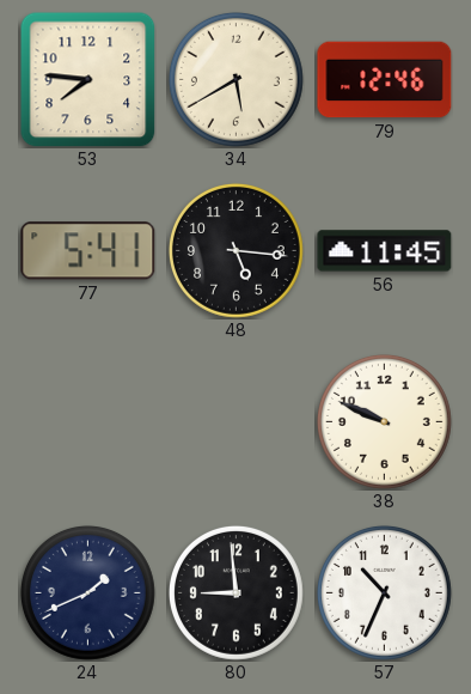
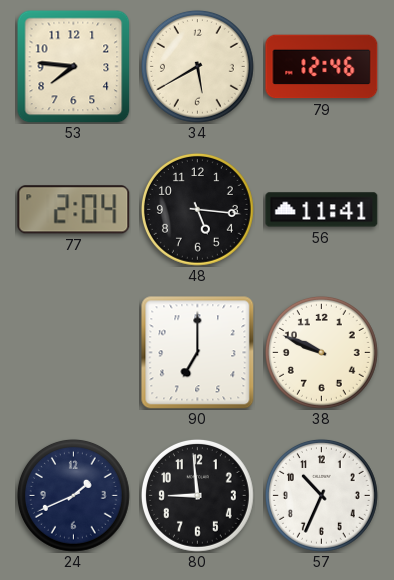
77: 5:41 -> 2:04
56: 11:45 -> 11:41
90: none -> 7:00
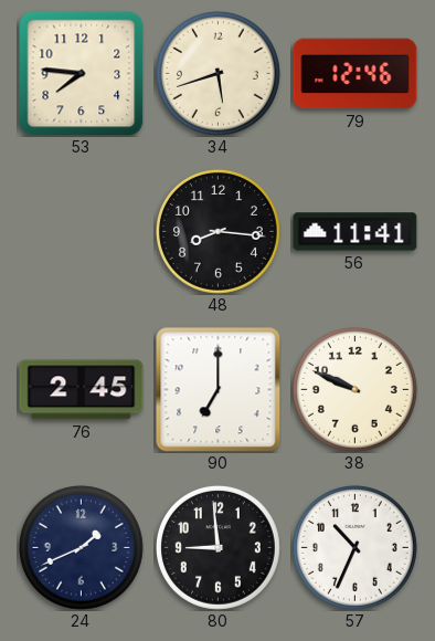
34: 5:40 -> 5:42
77: 2:04 -> none
48: 5:16 -> 8:16
76: none -> 2:45
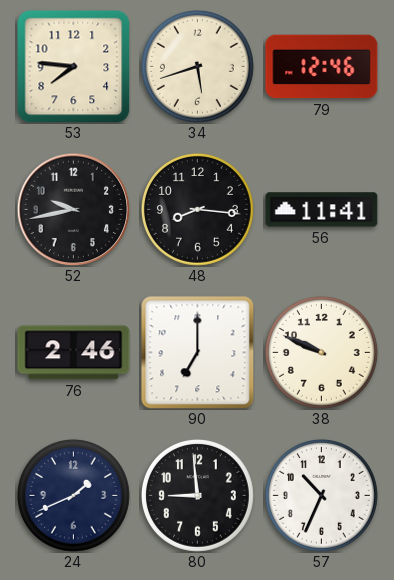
52: none -> 9:43
76: 2:45 -> 2:46
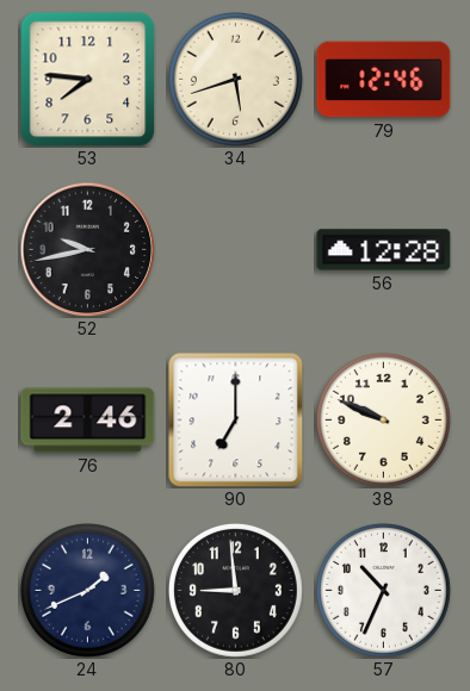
48: 8:16 -> none
56: 11:41 -> 12:28
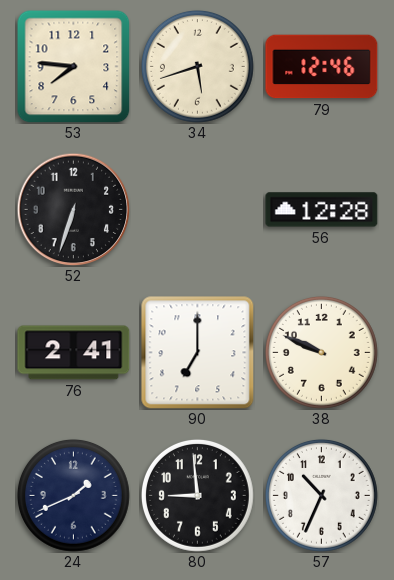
52: 9:43 -> 6:33
76: 2:46 -> 2:41
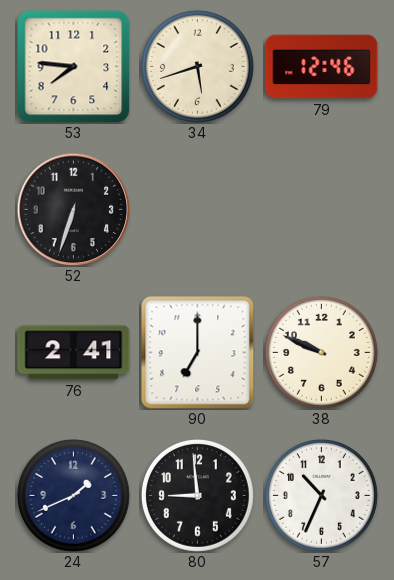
56: 12:28 -> none
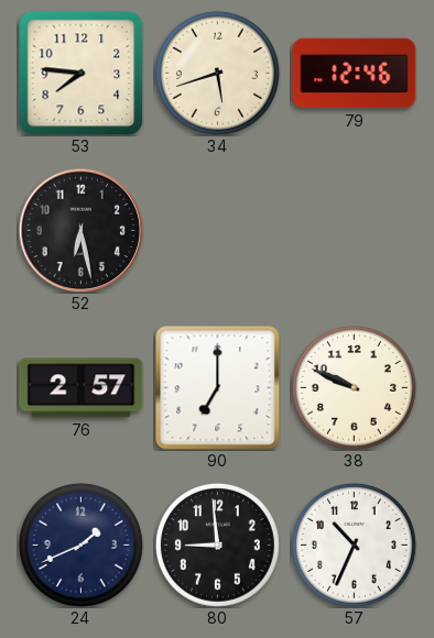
52: 6:33 -> 6:28
76: 2:41 -> 2:57
